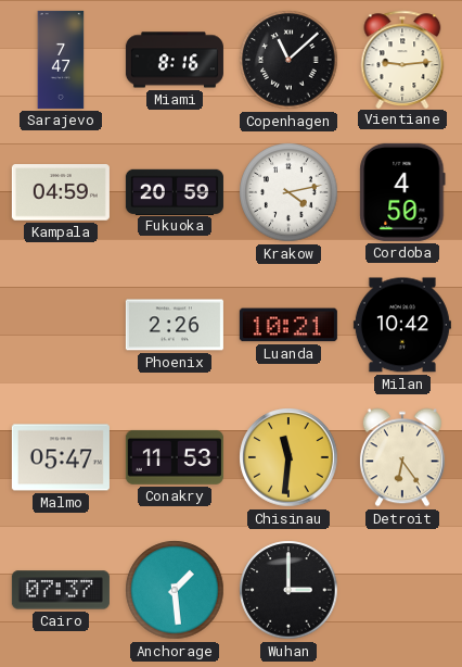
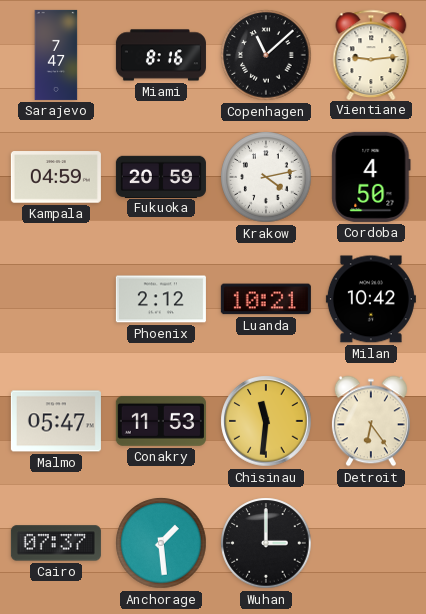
Phoenix: 2:26 -> 2:12
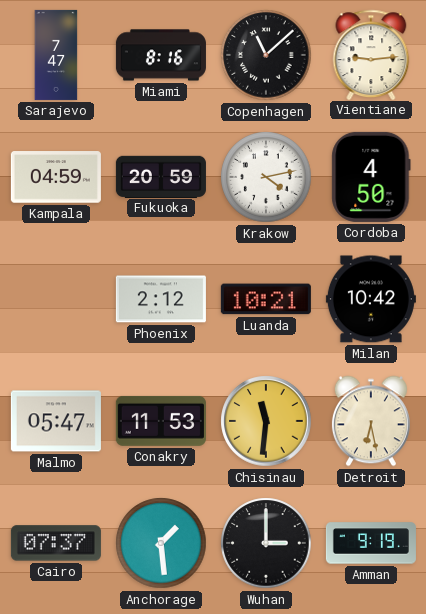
Detroit: 6:24 -> 6:28
Amman: none -> 9:19
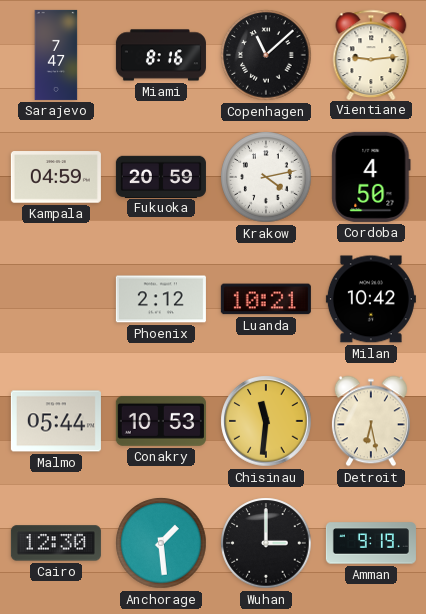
Malmo: 05:47 -> 05:44
Conakry: 11:53 -> 10:53
Cairo: 07:37 -> 12:30
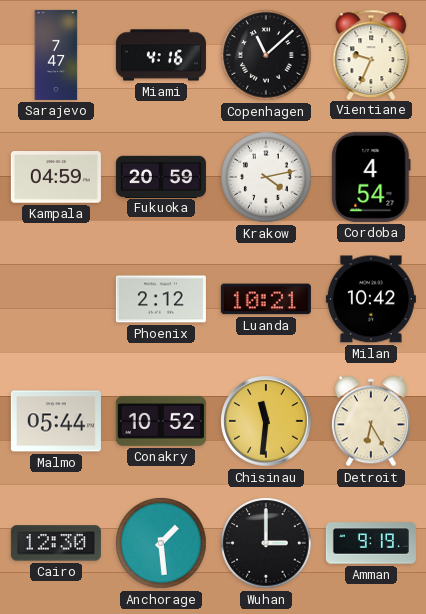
Miami: 8:16 -> 4:16
Vientiane: 9:14 -> 9:34
Cordoba: 4:50 -> 4:54
Conakry: 10:53 -> 10:52
Detroit: 6:28 -> 6:25
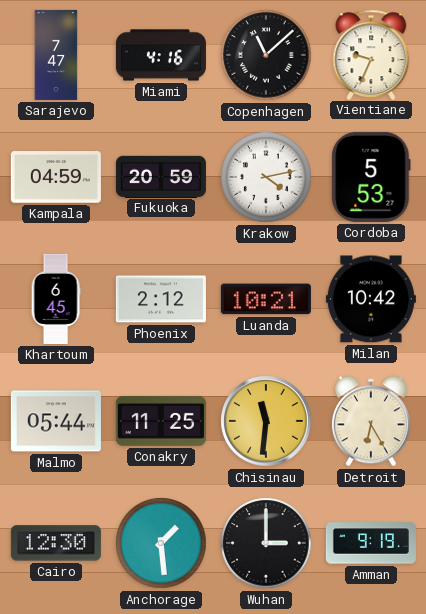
Cordoba: 4:54 -> 5:53
Khartoum: none -> 6:45
Conakry: 10:52 -> 11:25
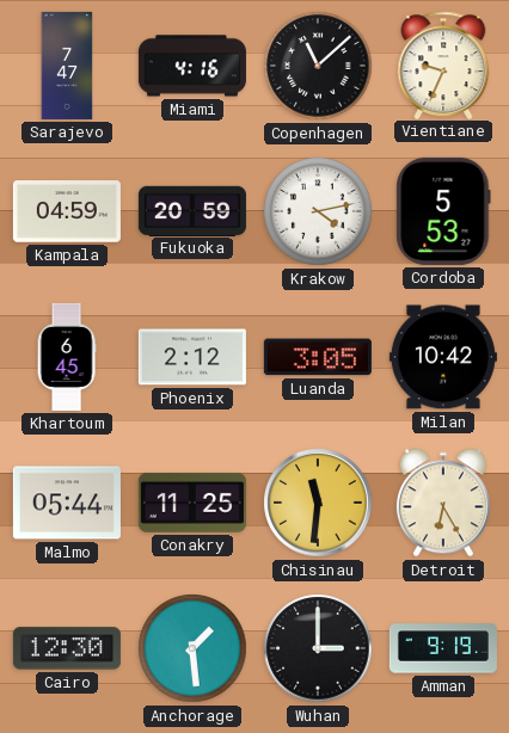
Luanda: 10:21 -> 3:05
